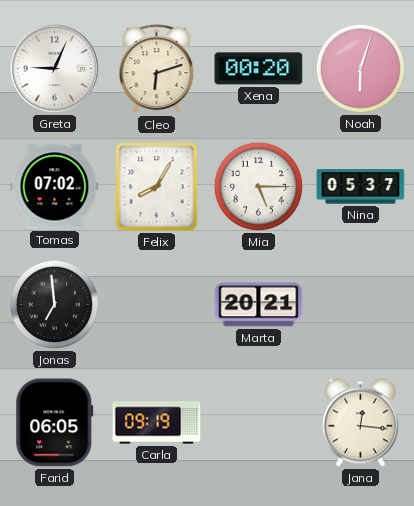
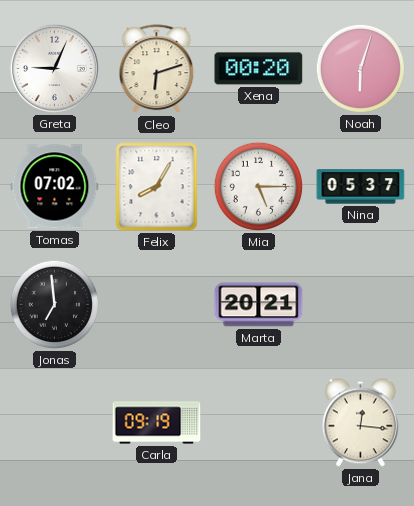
Farid: 06:05 -> none
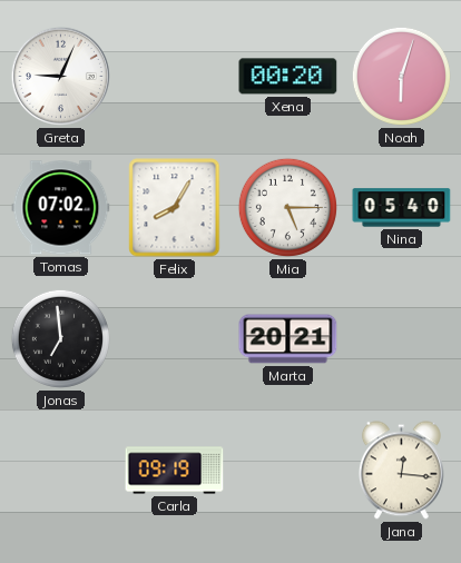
Cleo: 6:12 -> none
Nina: 05:37 -> 05:40
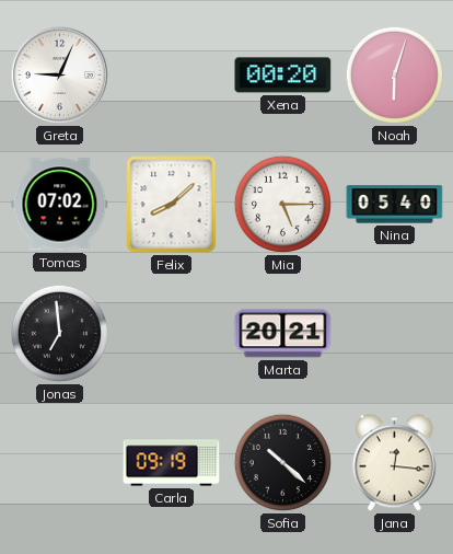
Felix: 8:05 -> 8:08
Sofia: none -> 10:22
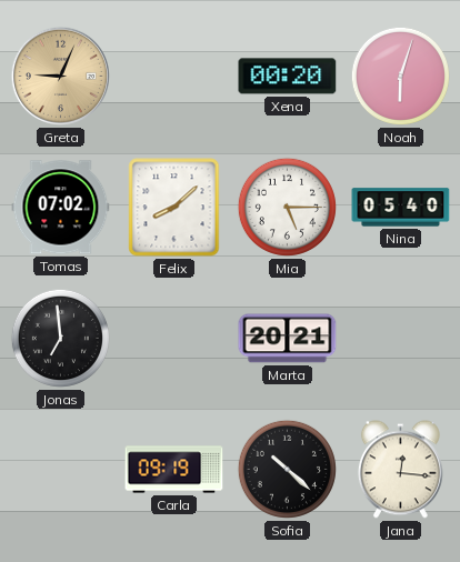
Greta dial: white -> champagne
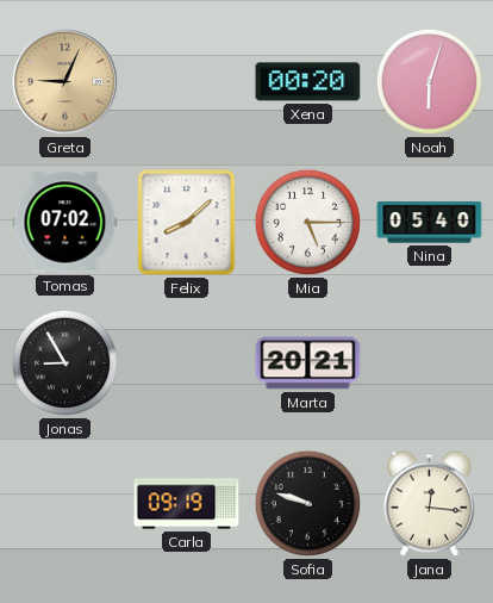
Jonas: 6:59 -> 8:55
Sofia: 10:22 -> 9:48
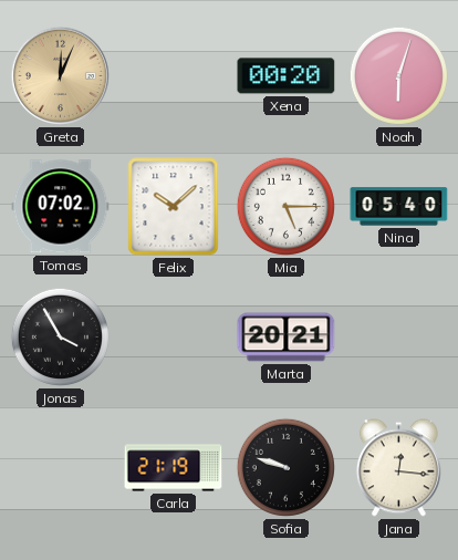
Greta: 9:04 -> 12:04
Felix: 8:08 -> 10:08
Jonas: 8:55 -> 3:55
Carla: 09:19 -> 21:19
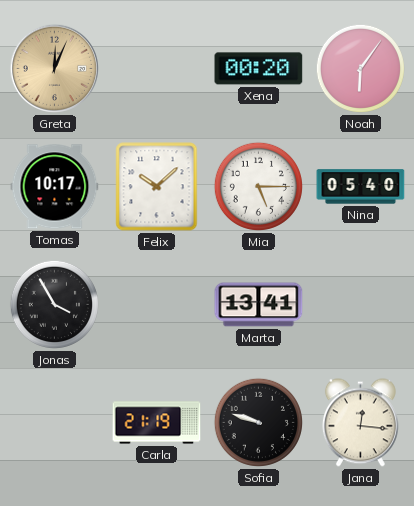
Noah: 6:03 -> 6:06
Tomas: 07:02 -> 10:17
Marta: 20:21 -> 13:41
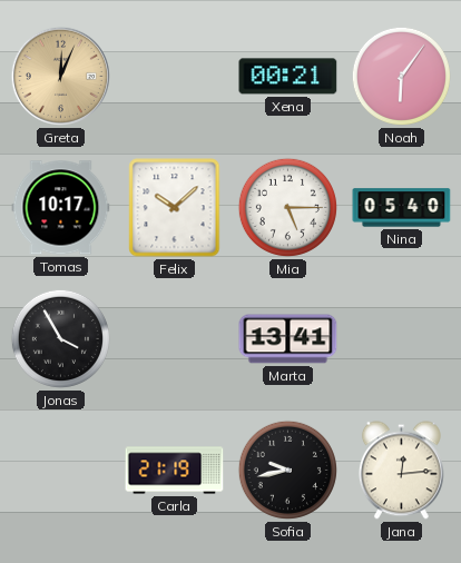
Xena: 00:20 -> 00:21
Sofia: 9:48 -> 9:43
Jana: 12:16 -> 12:14
